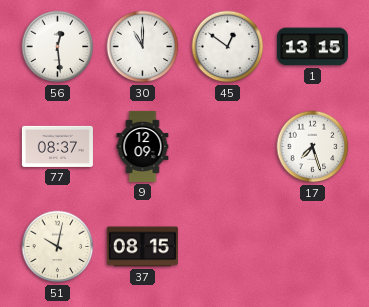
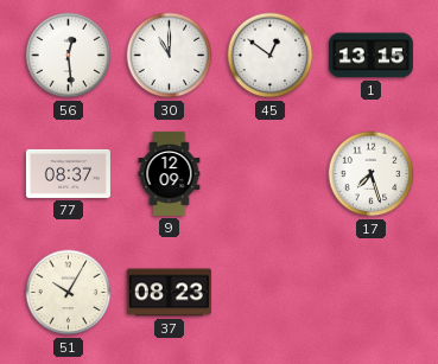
51: 10:02 -> 10:05
37: 08:15 -> 08:23
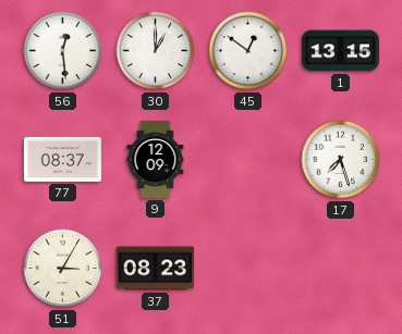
30: 11:00 -> 1:00
51: 10:05 -> 3:05
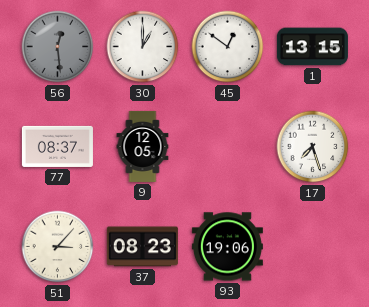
56 dial: white -> grey
9: 12:09 -> 12:05
51: 3:05 -> 3:07
93: none -> 19:06
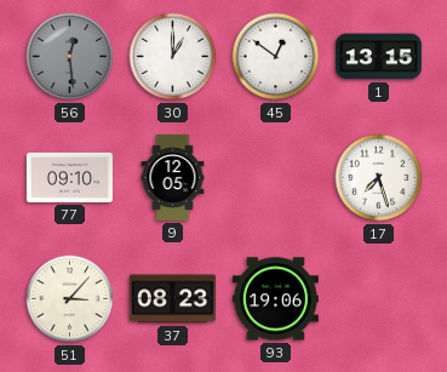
77: 08:37 -> 09:10
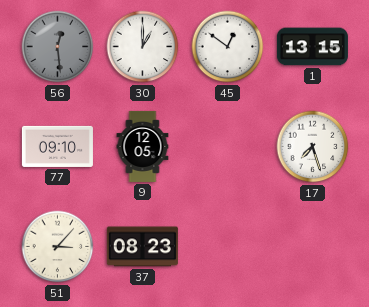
93: 19:06 -> none
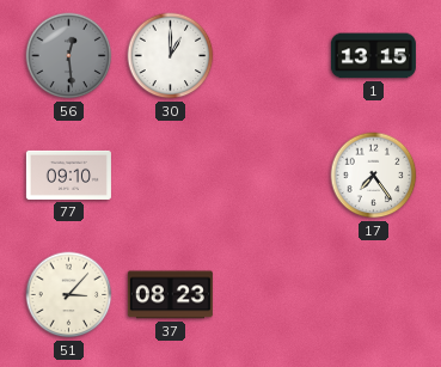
45: 12:51 -> none
9: 12:05 -> none
17: 7:27 -> 7:24
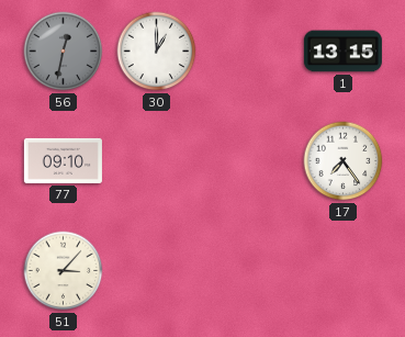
56: 12:29 -> 12:32
37: 08:23 -> none
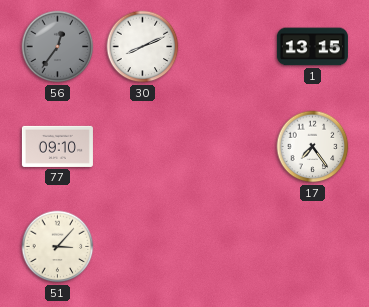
56: 12:32 -> 12:36
30: 1:00 -> 8:11
